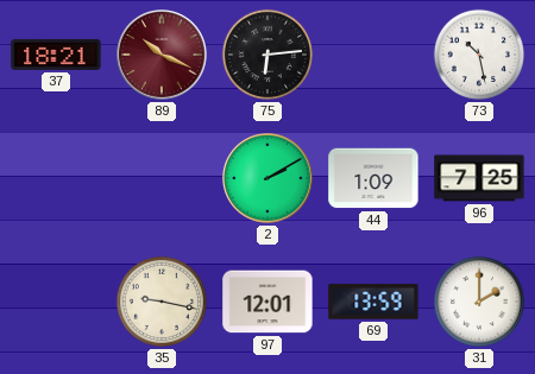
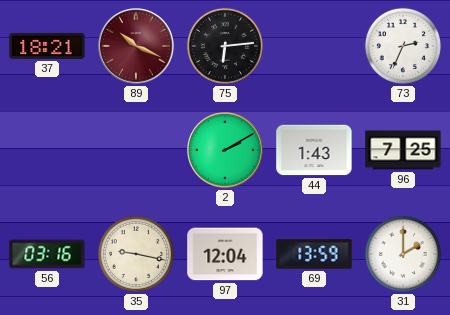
73: 10:28 -> 2:34
44: 1:09 -> 1:43
56: none -> 03:16
97: 12:01 -> 12:04
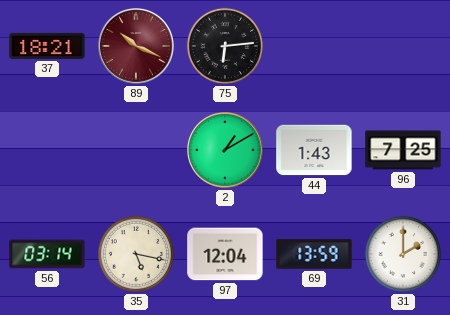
73: 2:34 -> none
2: 2:10 -> 1:10
56: 03:16 -> 03:14
35: 9:17 -> 5:17
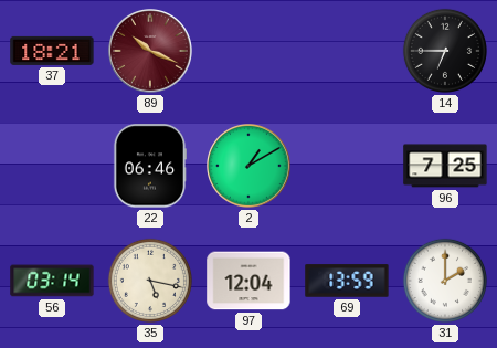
75: 6:14 -> none
14: none -> 6:45
22: none -> 06:46
44: 1:43 -> none
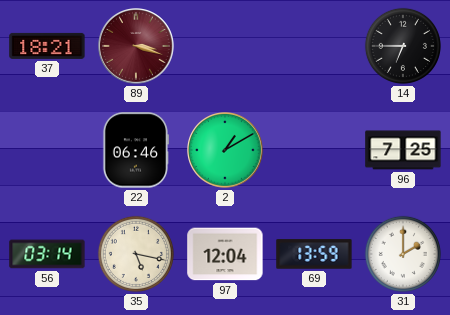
89: 10:19 -> 3:18
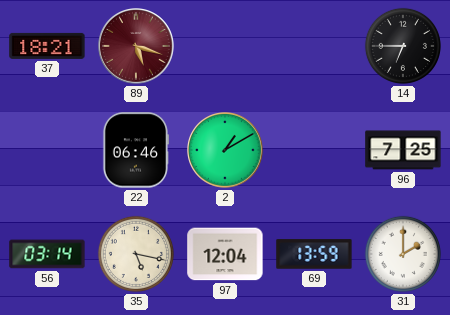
89: 3:18 -> 5:18
